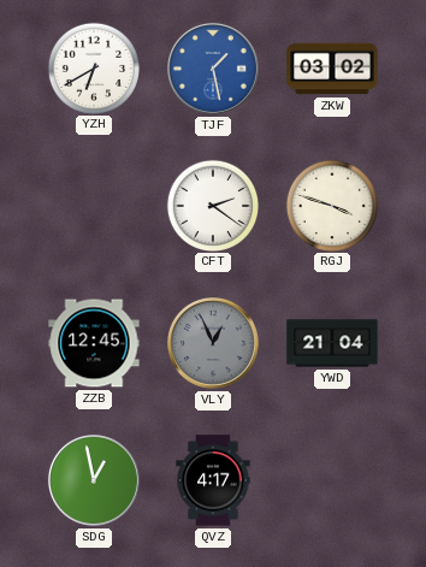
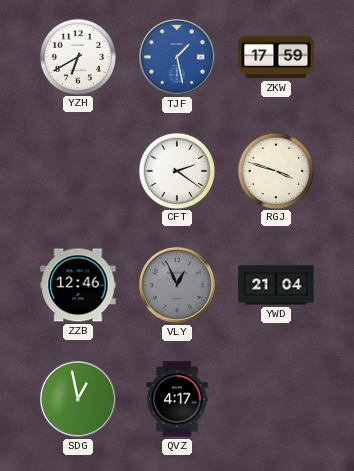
ZKW: 03:02 -> 17:59
ZZB: 12:45 -> 12:46
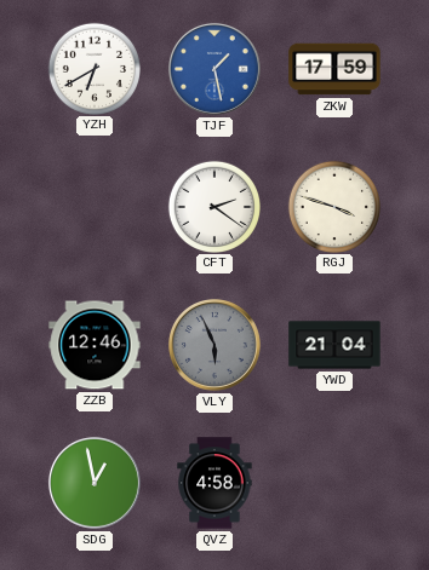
VLY: 12:56 -> 5:56
QVZ: 4:17 -> 4:58
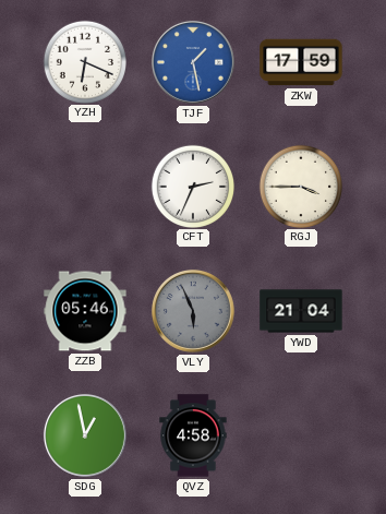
YZH: 6:40 -> 6:19
CFT: 2:21 -> 2:34
RGJ: 3:48 -> 3:45
ZZB: 12:46 -> 05:46
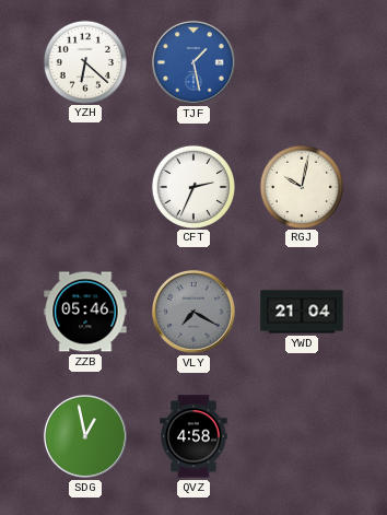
YZH: 6:19 -> 6:22
ZKW: 17:59 -> none
RGJ: 3:45 -> 10:02
VLY: 5:56 -> 7:20
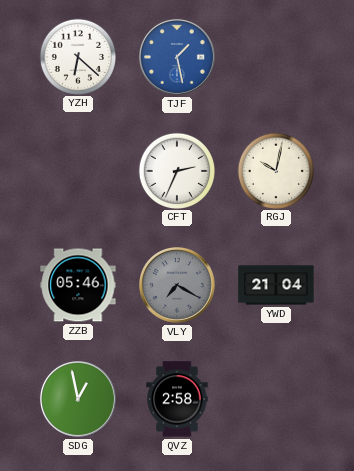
QVZ: 4:58 -> 2:58
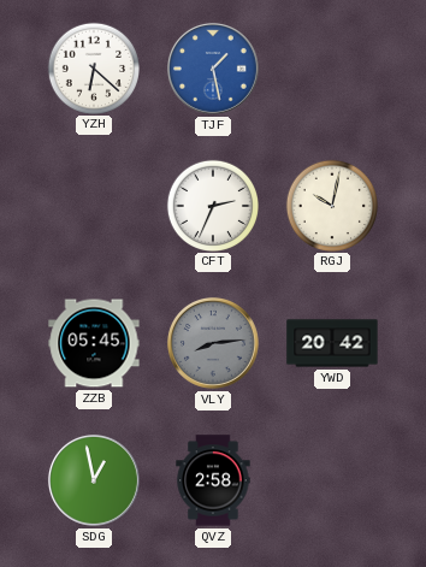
ZZB: 05:46 -> 05:45
VLY: 7:20 -> 8:14
YWD: 21:04 -> 20:42
